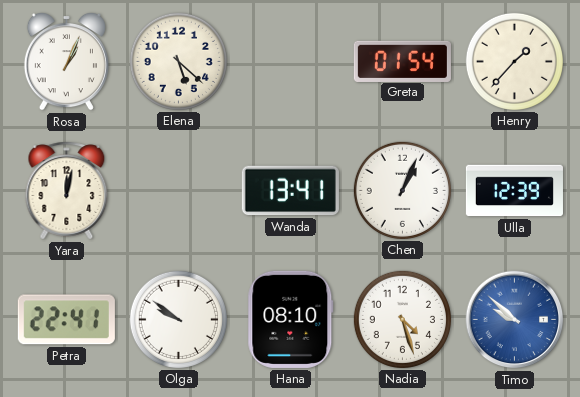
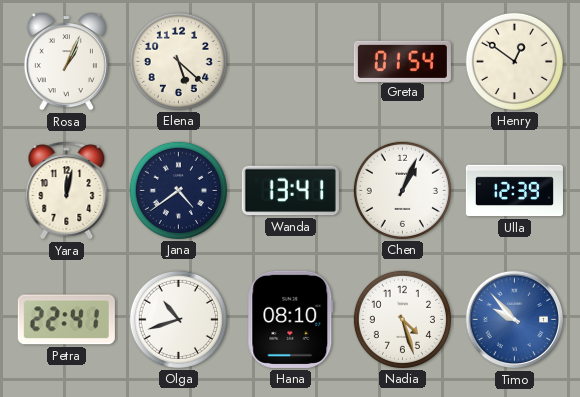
Henry: 1:37 -> 12:51
Jana: none -> 4:39
Olga: 9:51 -> 10:42
Timo: 9:52 -> 9:53
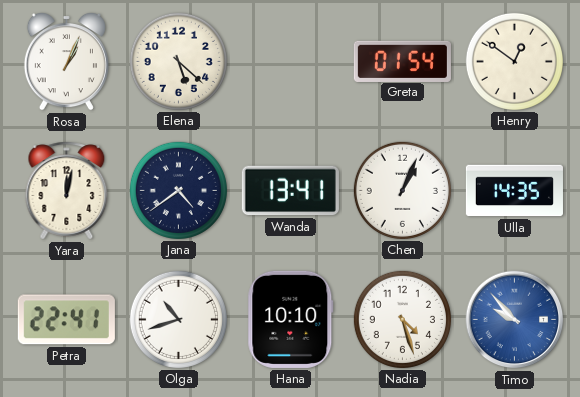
Ulla: 12:39 -> 14:35
Hana: 08:10 -> 10:10
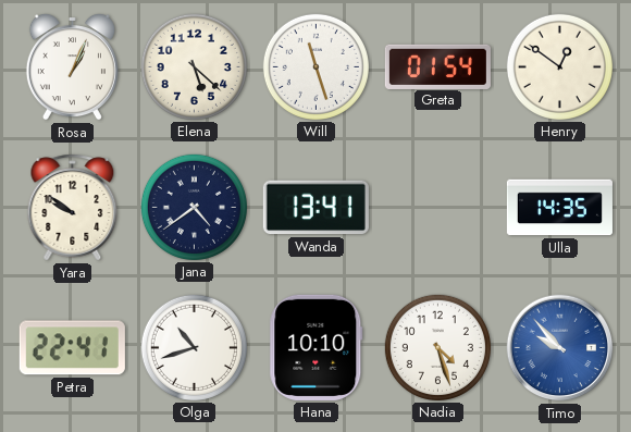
Will: none -> 11:27
Yara: 12:02 -> 9:51
Chen: 1:04 -> none
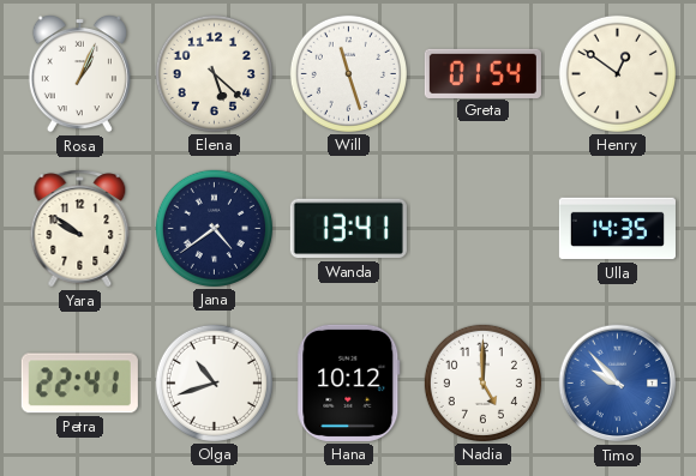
Hana: 10:10 -> 10:12
Nadia: 4:27 -> 5:00
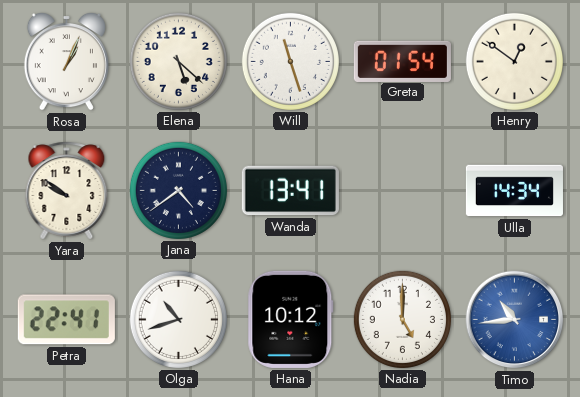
Ulla: 14:35 -> 14:34
Timo: 9:53 -> 10:44
